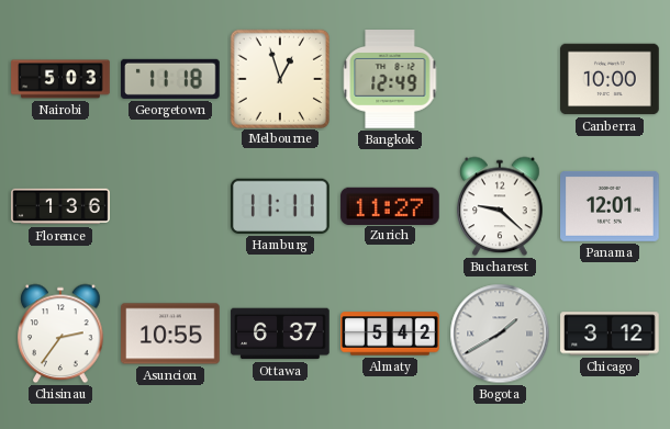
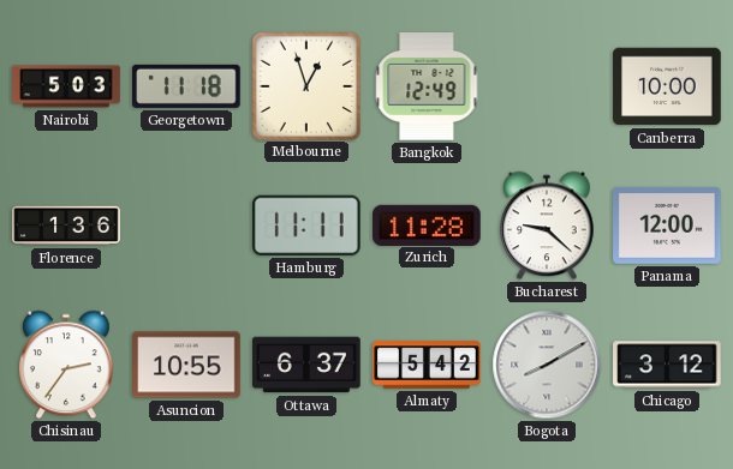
Zurich: 11:27 -> 11:28
Panama: 12:01 -> 12:00
Bogota: 1:40 -> 8:10
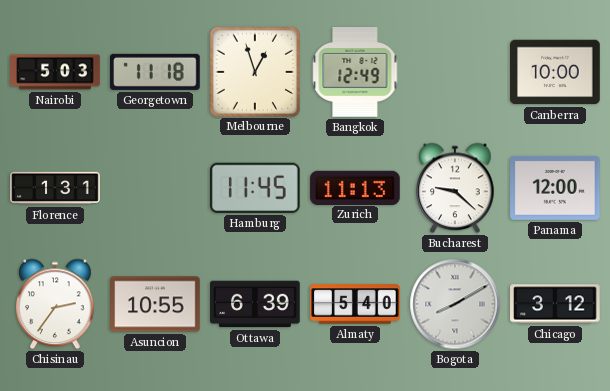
Florence: 1:36 -> 1:31
Hamburg: 11:11 -> 11:45
Zurich: 11:28 -> 11:13
Ottawa: 6:37 -> 6:39
Almaty: 5:42 -> 5:40
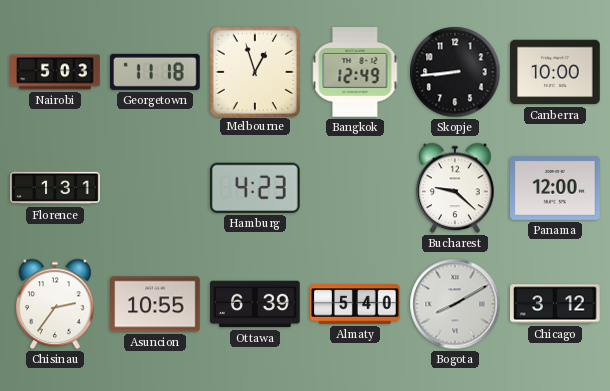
Skopje: none -> 8:44
Hamburg: 11:45 -> 4:23
Zurich: 11:13 -> none
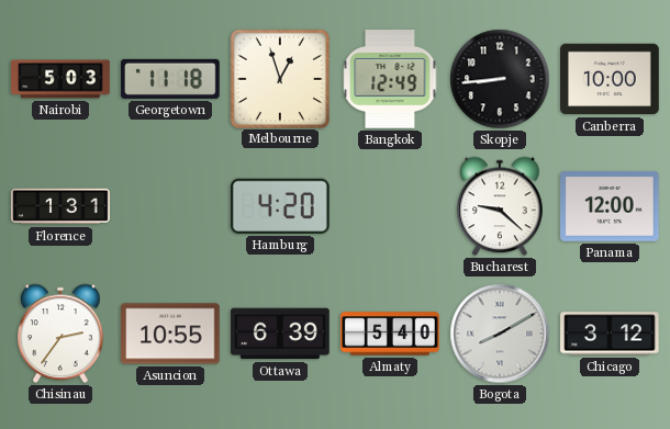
Hamburg: 4:23 -> 4:20
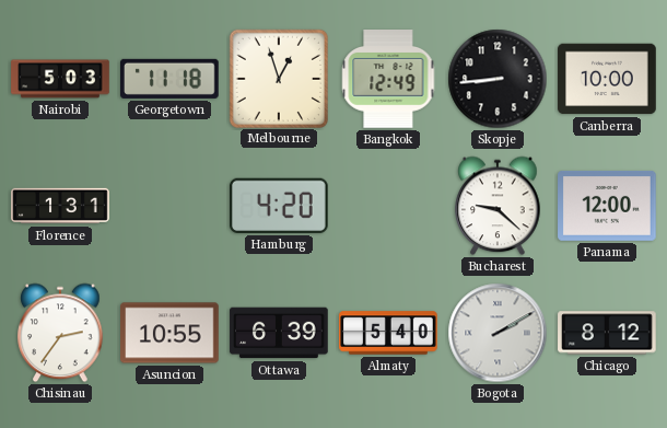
Bogota: 8:10 -> 2:10
Chicago: 3:12 -> 8:12
